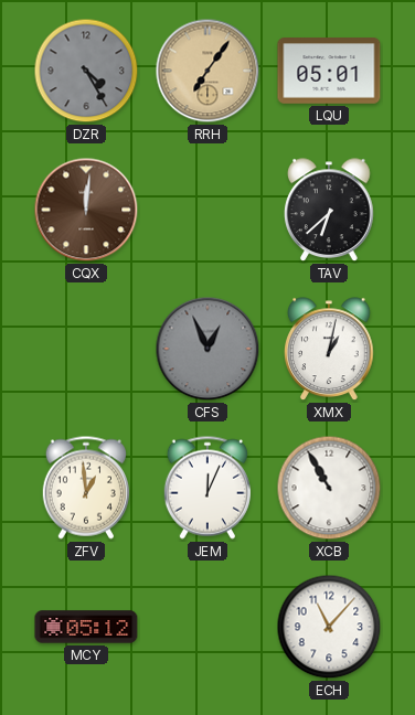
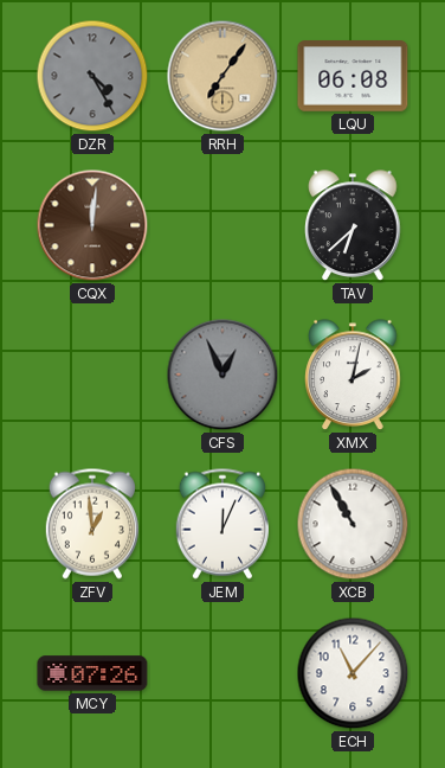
LQU: 05:01 -> 06:08
XMX: 1:02 -> 2:02
MCY: 05:12 -> 07:26
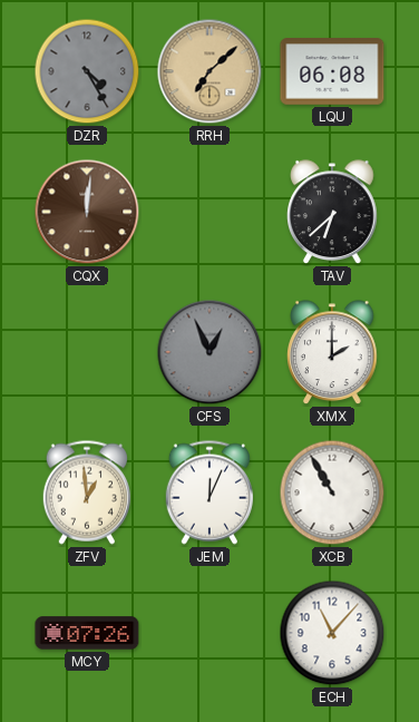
RRH: 7:06 -> 7:08
XMX: 2:02 -> 2:00
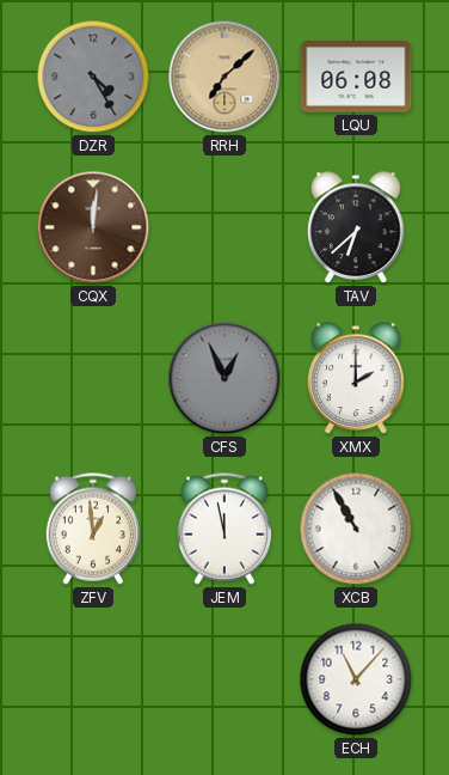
JEM: 12:04 -> 11:58
MCY: 07:26 -> none
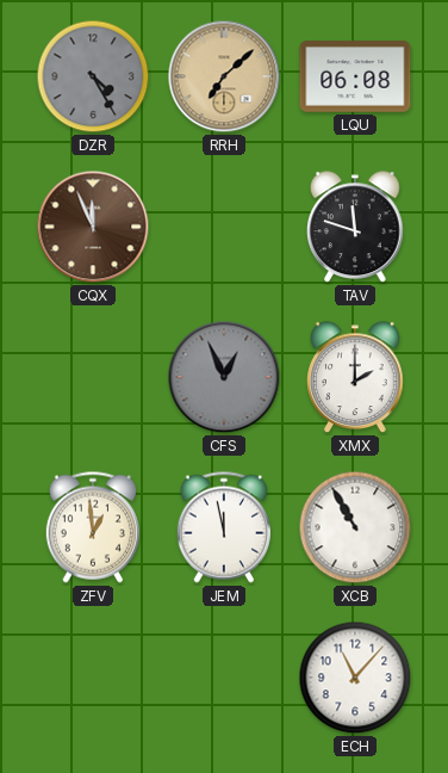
CQX: 12:01 -> 11:56
TAV: 6:38 -> 11:48
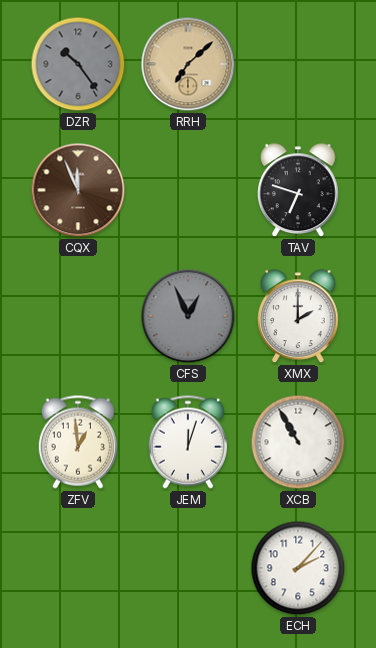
DZR: 4:25 -> 10:24
LQU: 06:08 -> none
TAV: 11:48 -> 6:48
JEM: 11:58 -> 12:03
ECH: 11:07 -> 2:07
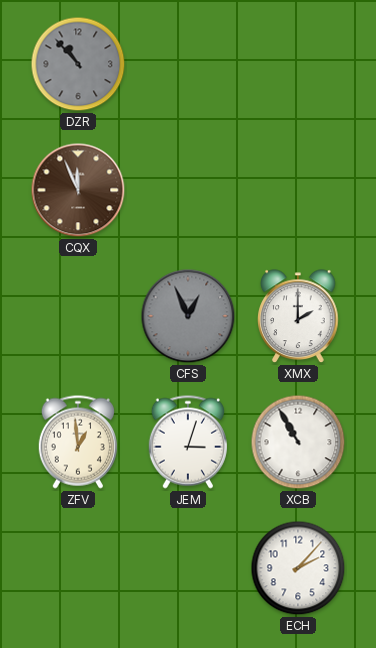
DZR: 10:24 -> 10:53
RRH: 7:08 -> none
TAV: 6:48 -> none
JEM: 12:03 -> 3:03
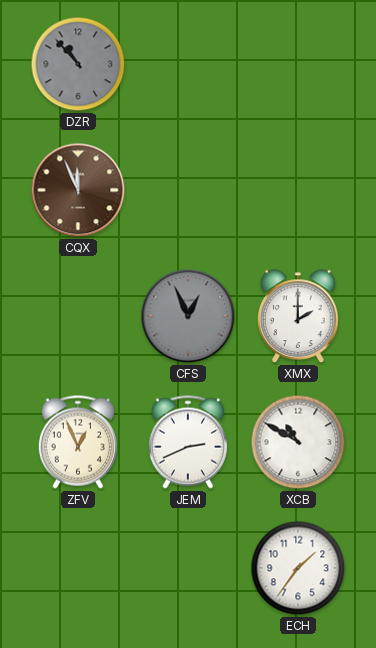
ZFV: 12:59 -> 12:56
JEM: 3:03 -> 2:41
XCB: 10:55 -> 10:50
ECH: 2:07 -> 1:36
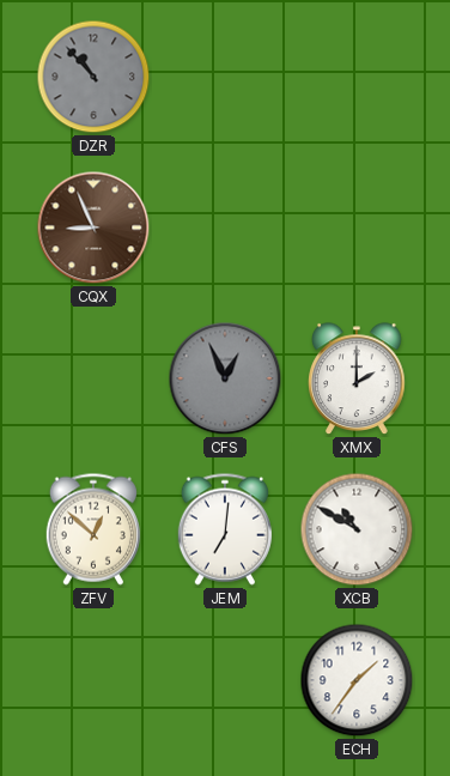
CQX: 11:56 -> 8:56
ZFV: 12:56 -> 12:52
JEM: 2:41 -> 7:01
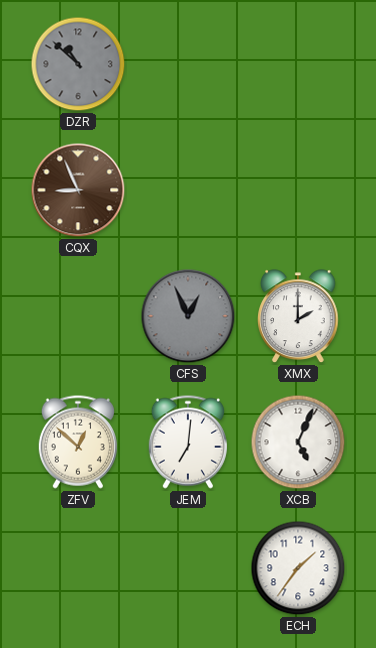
DZR: 10:53 -> 10:52
XCB: 10:50 -> 5:04
